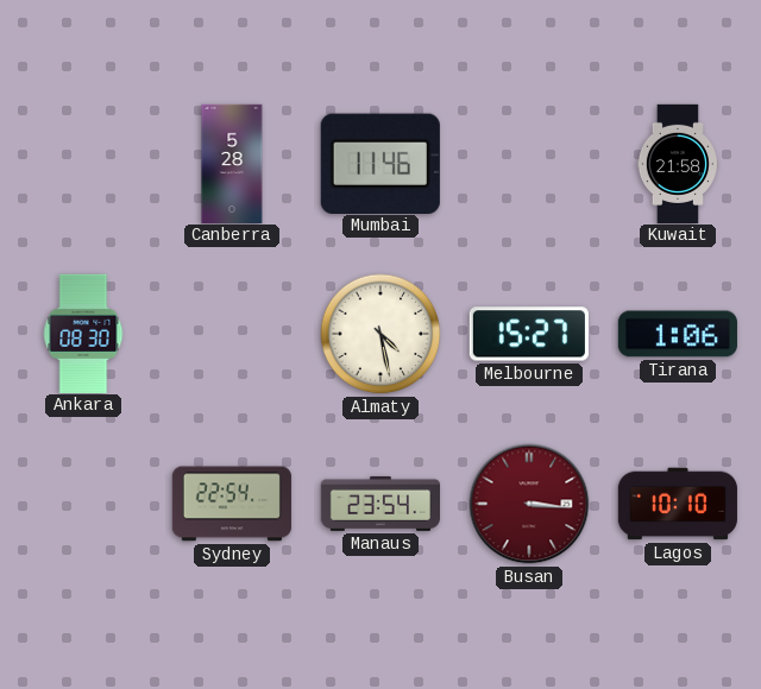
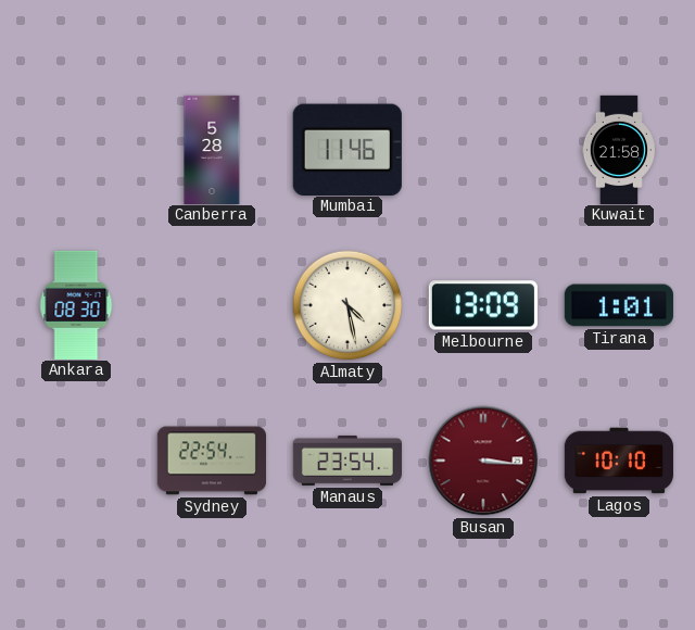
Melbourne: 15:27 -> 13:09
Tirana: 1:06 -> 1:01
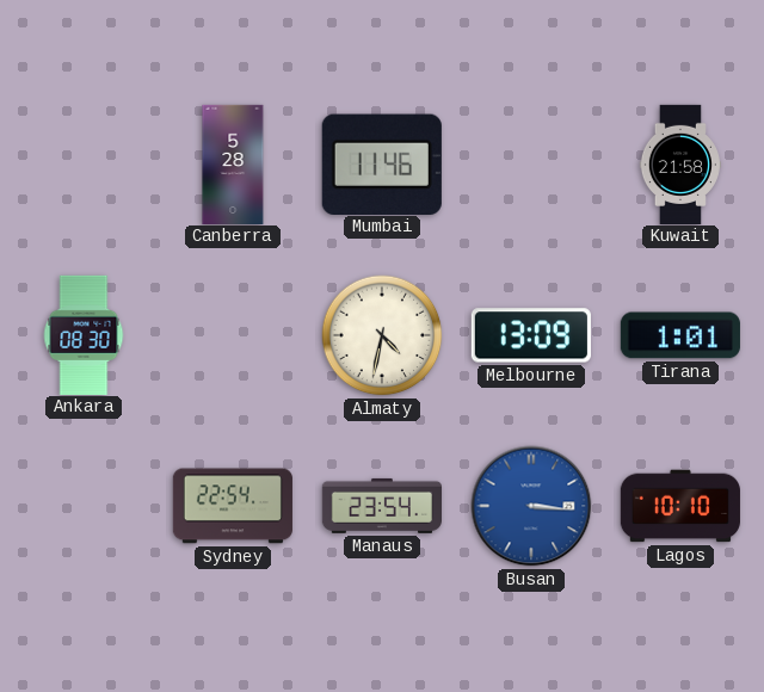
Almaty: 4:28 -> 4:32
Busan dial: burgundy -> blue
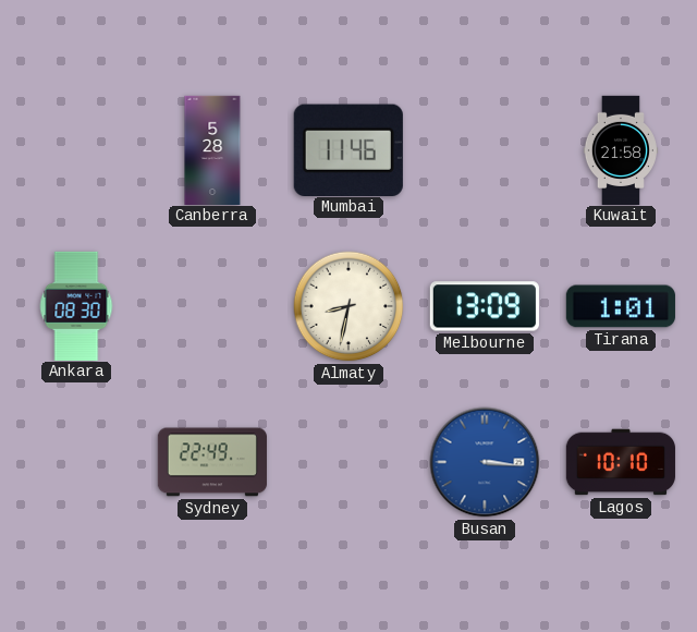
Almaty: 4:32 -> 8:32
Sydney: 22:54 -> 22:49
Manaus: 23:54 -> none
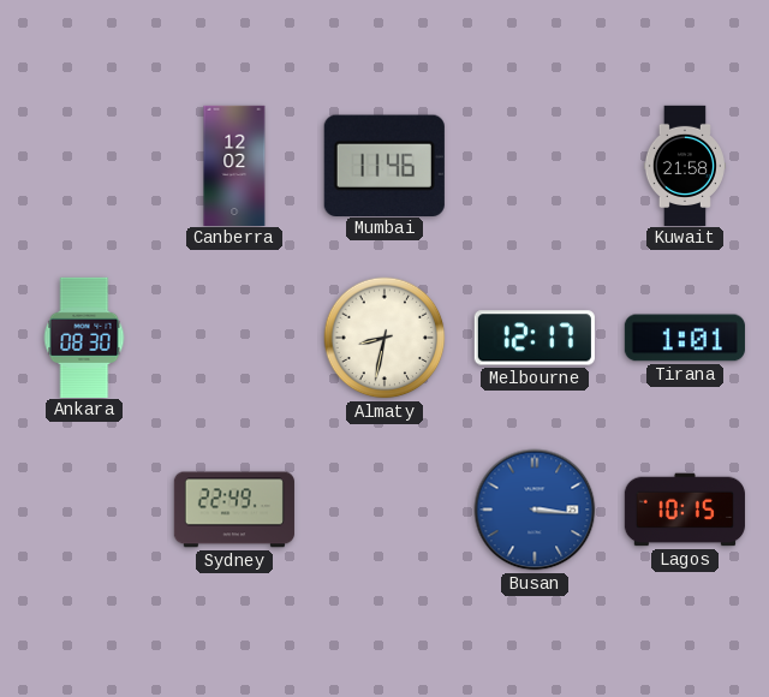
Canberra: 5:28 -> 12:02
Melbourne: 13:09 -> 12:17
Lagos: 10:10 -> 10:15
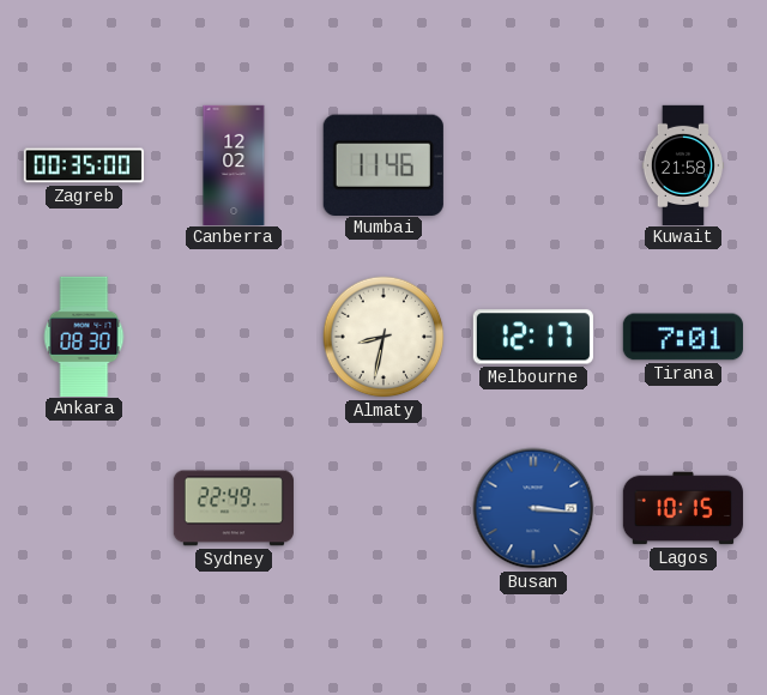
Zagreb: none -> 00:35
Tirana: 1:01 -> 7:01
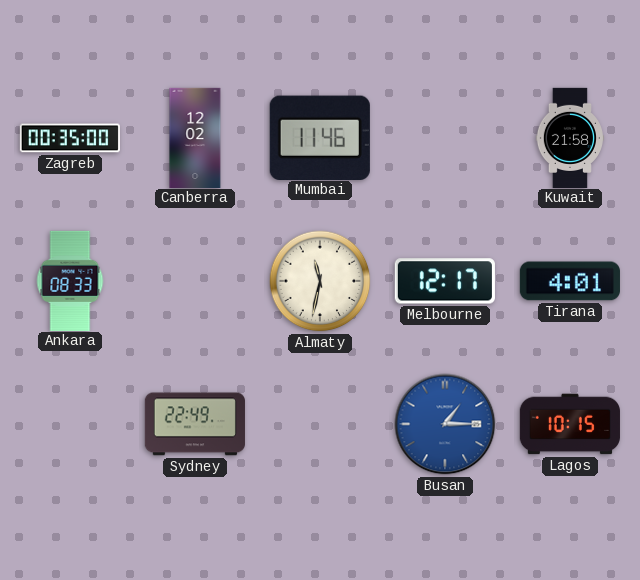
Ankara: 08:30 -> 08:33
Almaty: 8:32 -> 11:32
Tirana: 7:01 -> 4:01
Busan: 3:16 -> 1:15
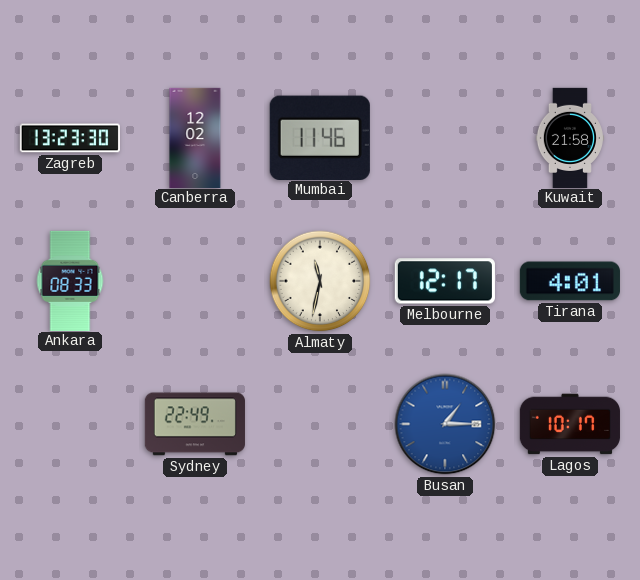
Zagreb: 00:35 -> 13:23
Lagos: 10:15 -> 10:17
